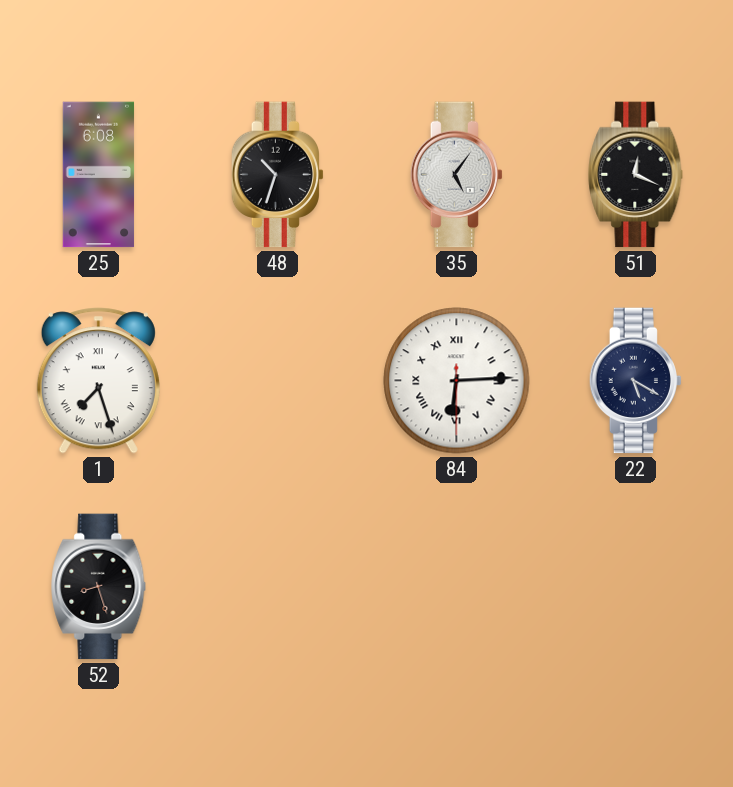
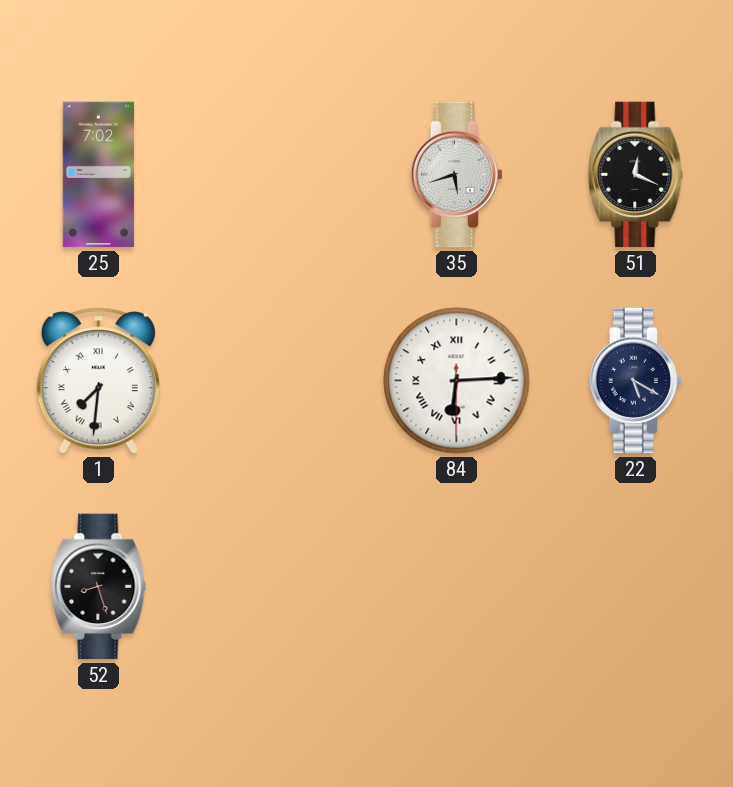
25: 6:08 -> 7:02
48: 10:33 -> none
35: 5:06 -> 5:42
1: 7:27 -> 7:31
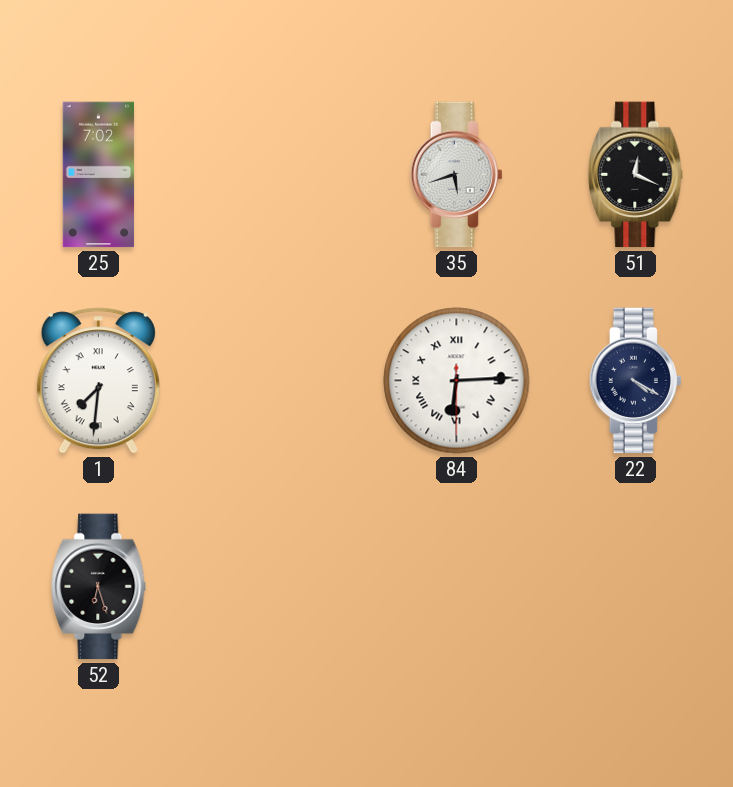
22: 5:20 -> 4:20
52: 8:27 -> 6:27
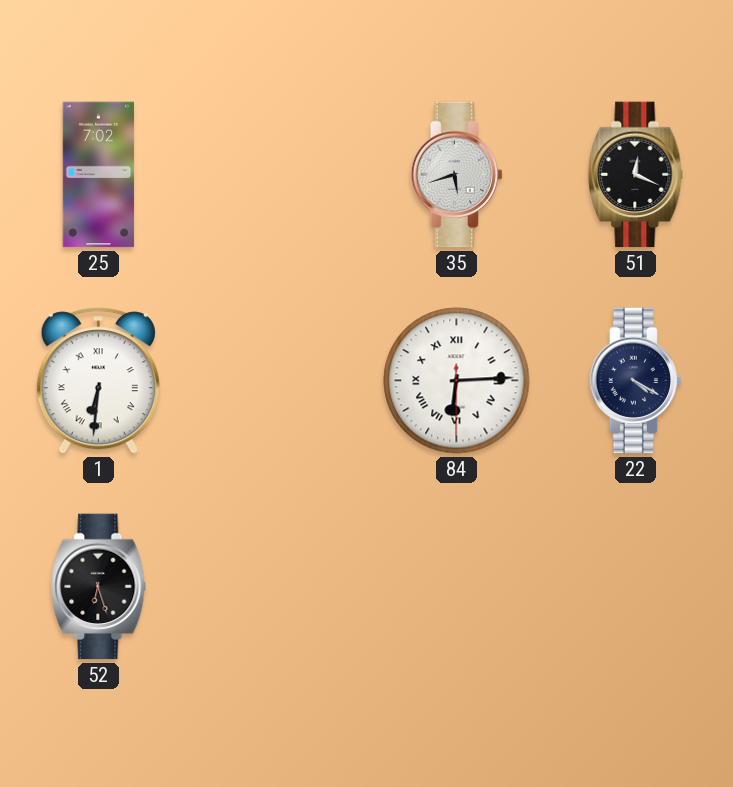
1: 7:31 -> 6:31
